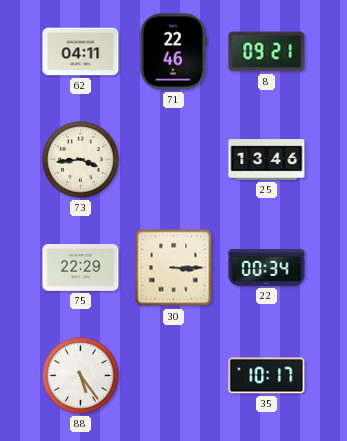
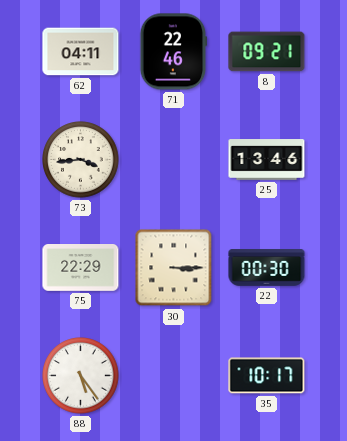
22: 00:34 -> 00:30
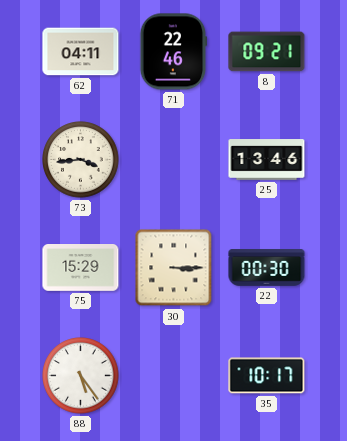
75: 22:29 -> 15:29
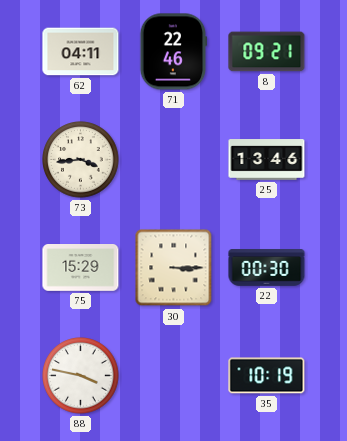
88: 5:24 -> 3:47
35: 10:17 -> 10:19
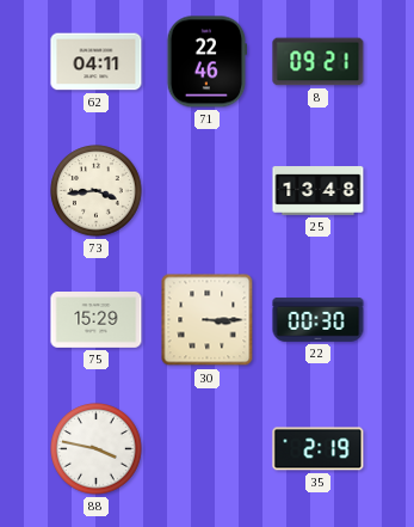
25: 13:46 -> 13:48
35: 10:19 -> 2:19
